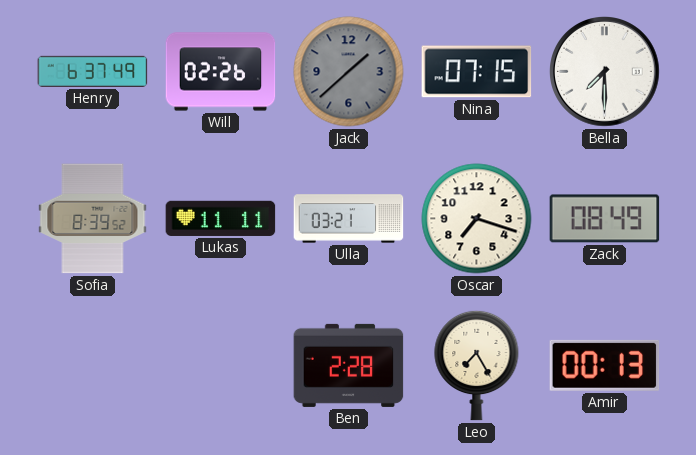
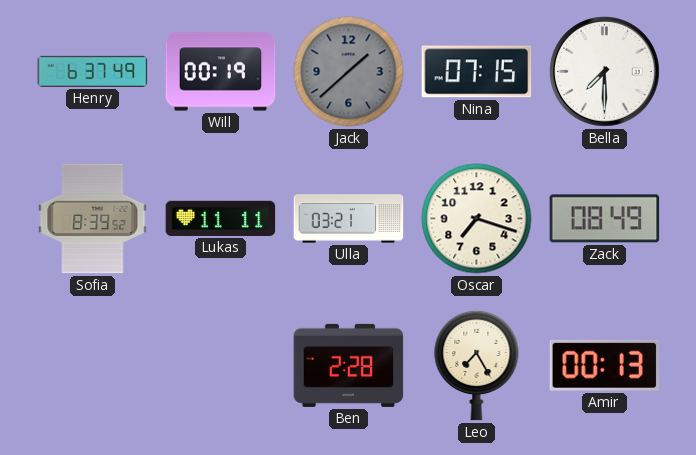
Will: 02:26 -> 00:19
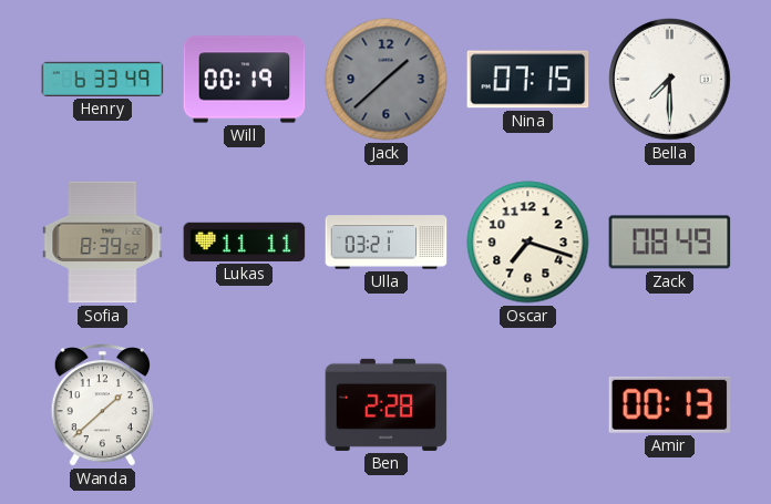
Henry: 6:37 -> 6:33
Wanda: none -> 1:38
Leo: 7:25 -> none
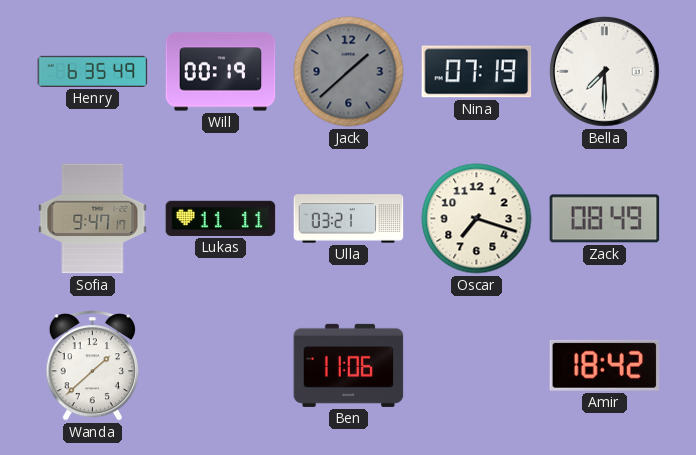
Henry: 6:33 -> 6:35
Nina: 07:15 -> 07:19
Sofia: 8:39 -> 9:47
Ben: 2:28 -> 11:06
Amir: 00:13 -> 18:42
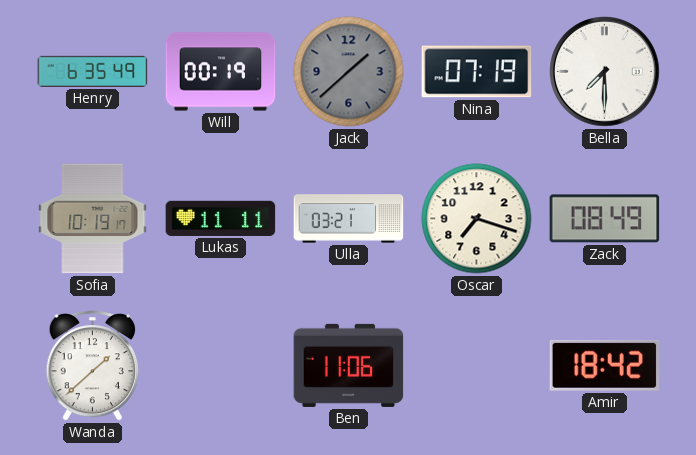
Sofia: 9:47 -> 10:19
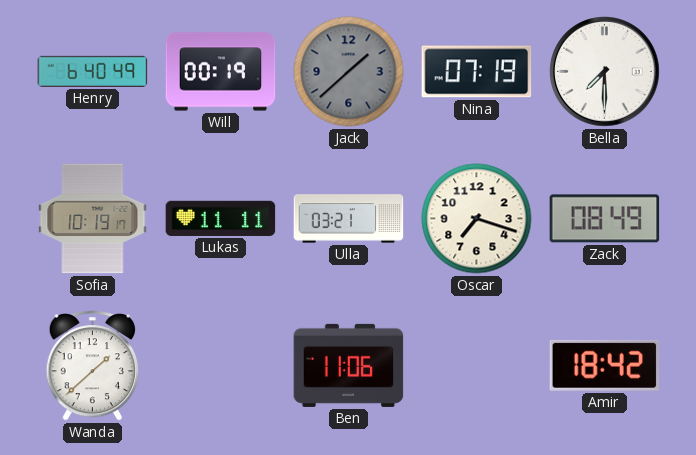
Henry: 6:35 -> 6:40
